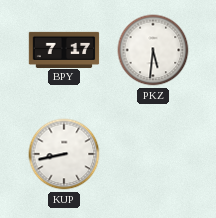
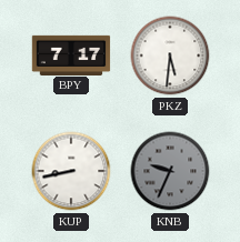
KNB: none -> 9:34
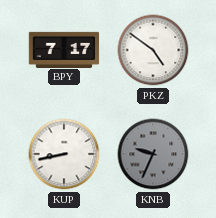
PKZ: 5:31 -> 4:51
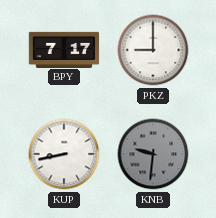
PKZ: 4:51 -> 9:00
KNB: 9:34 -> 9:31
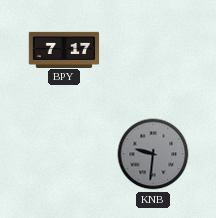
PKZ: 9:00 -> none
KUP: 8:43 -> none
